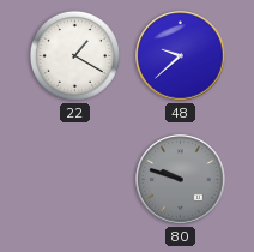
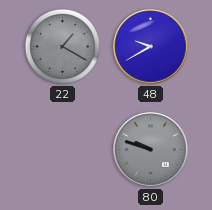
22 dial: white -> grey
48: 9:38 -> 9:40
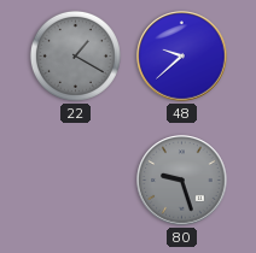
48: 9:40 -> 9:38
80: 9:48 -> 9:27
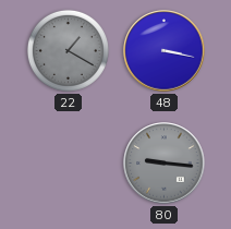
48: 9:38 -> 3:17
80: 9:27 -> 9:16
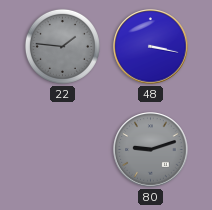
22: 1:20 -> 1:46
80: 9:16 -> 9:12
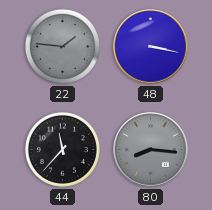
44: none -> 11:37
80: 9:12 -> 8:16
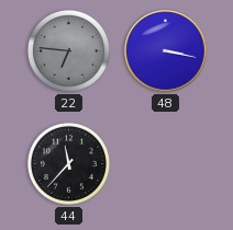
22: 1:46 -> 6:46
80: 8:16 -> none
